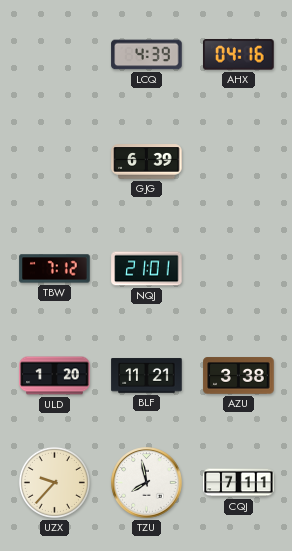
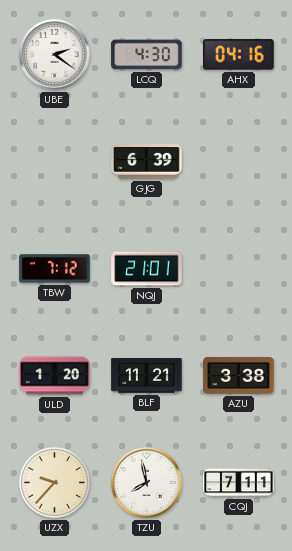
UBE: none -> 2:21
LCQ: 4:39 -> 4:30
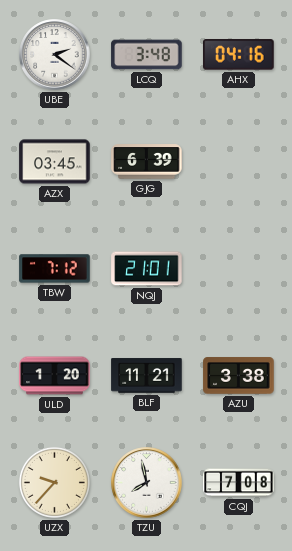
LCQ: 4:30 -> 3:48
AZX: none -> 03:45
CQJ: 7:11 -> 7:08
